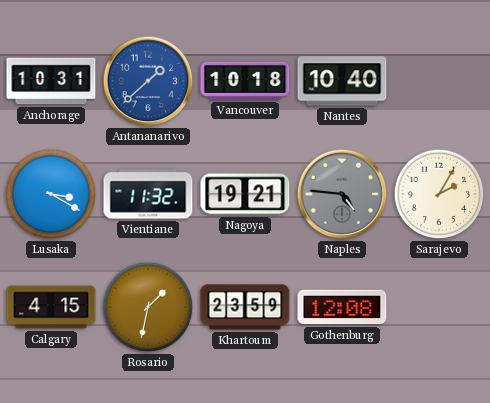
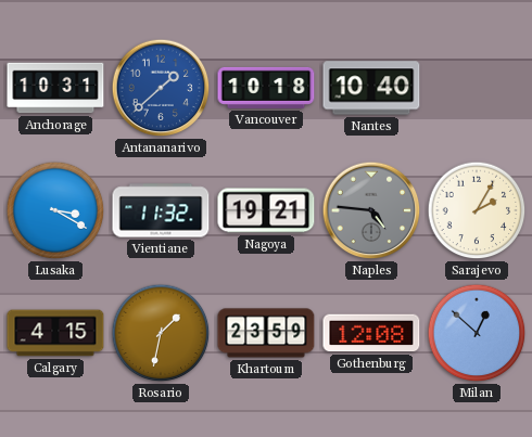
Milan: none -> 12:52
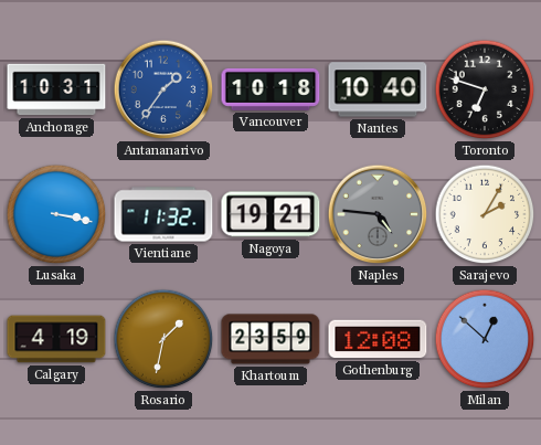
Antananarivo: 1:38 -> 1:36
Toronto: none -> 6:48
Lusaka: 3:20 -> 3:17
Calgary: 4:15 -> 4:19
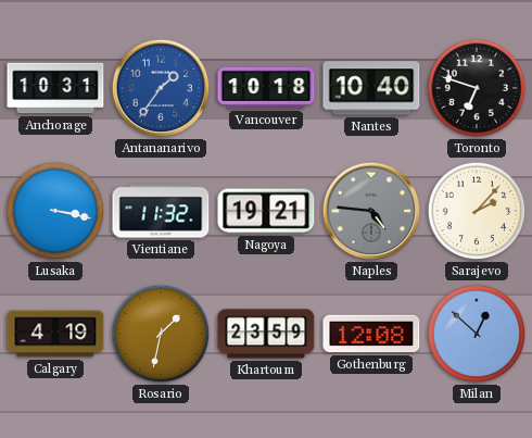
Sarajevo: 2:05 -> 2:07
